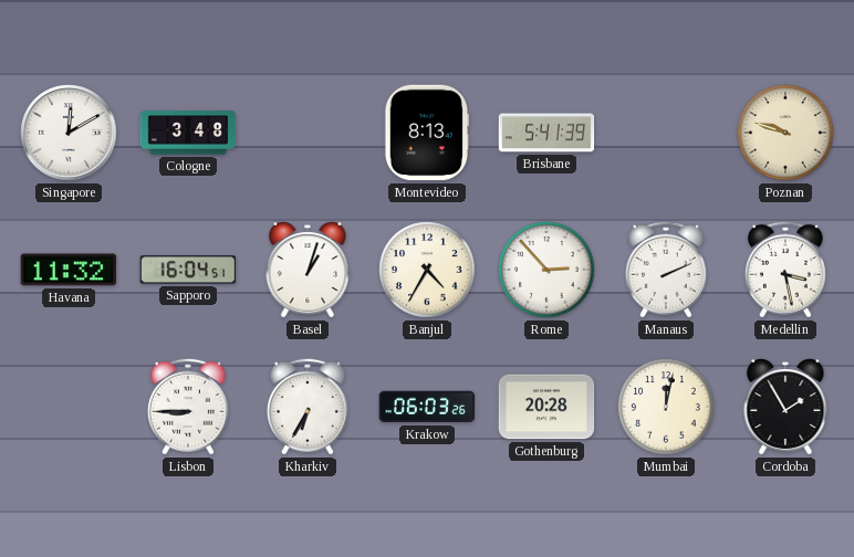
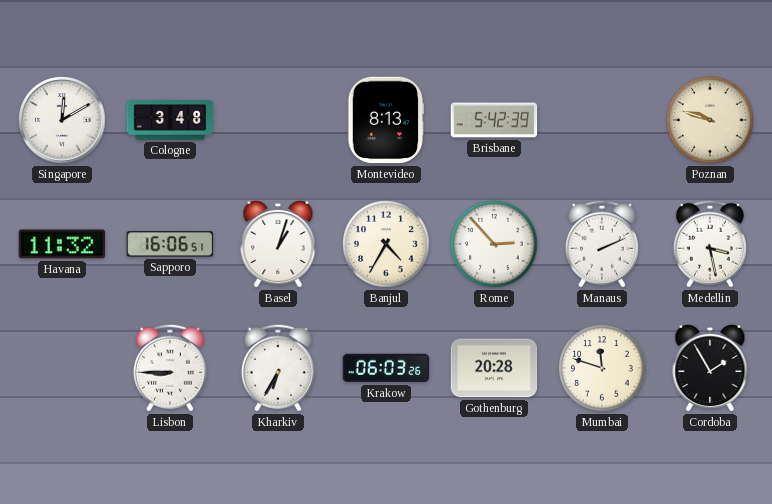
Brisbane: 5:41 -> 5:42
Sapporo: 16:04 -> 16:06
Mumbai: 12:02 -> 11:48
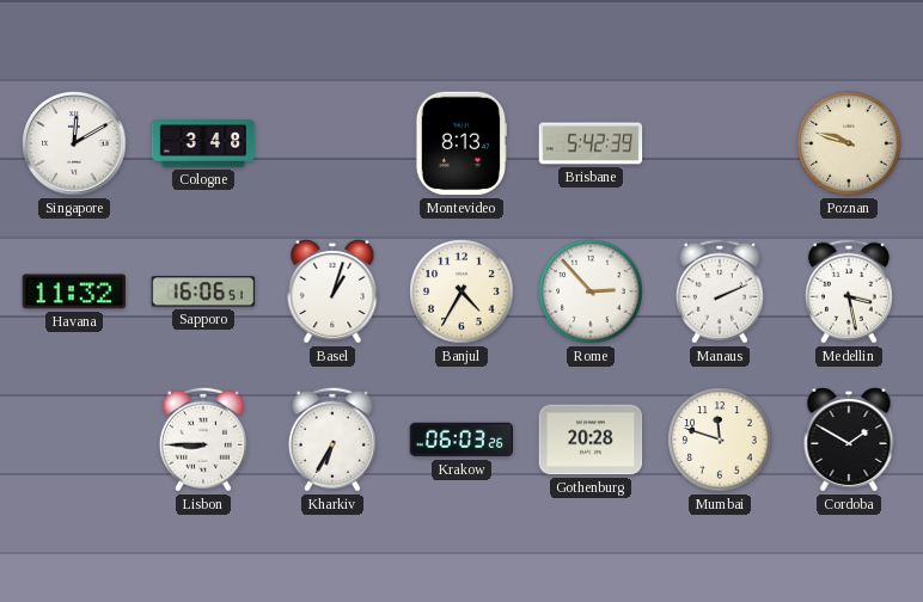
Cordoba: 1:55 -> 1:50
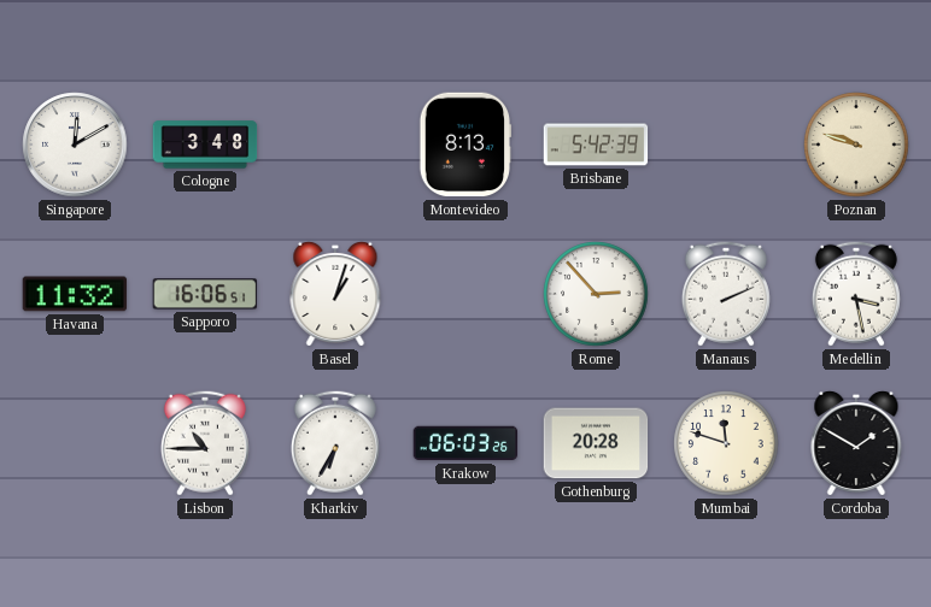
Banjul: 4:35 -> none
Lisbon: 8:45 -> 10:45
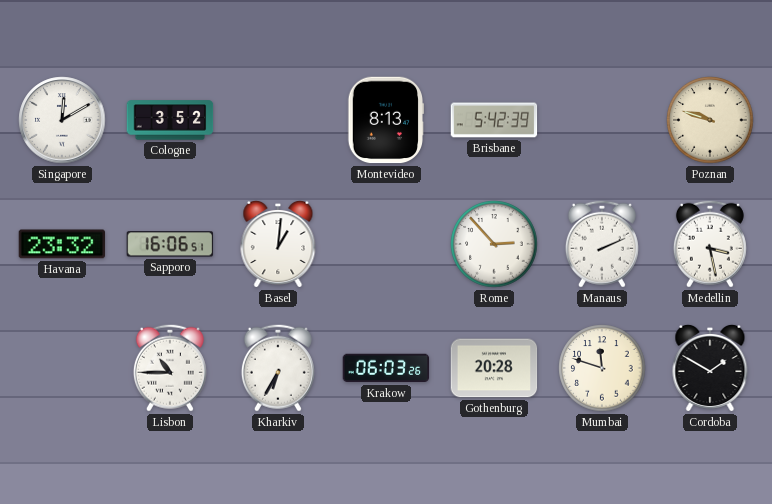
Cologne: 3:48 -> 3:52
Havana: 11:32 -> 23:32
Basel: 1:03 -> 1:01
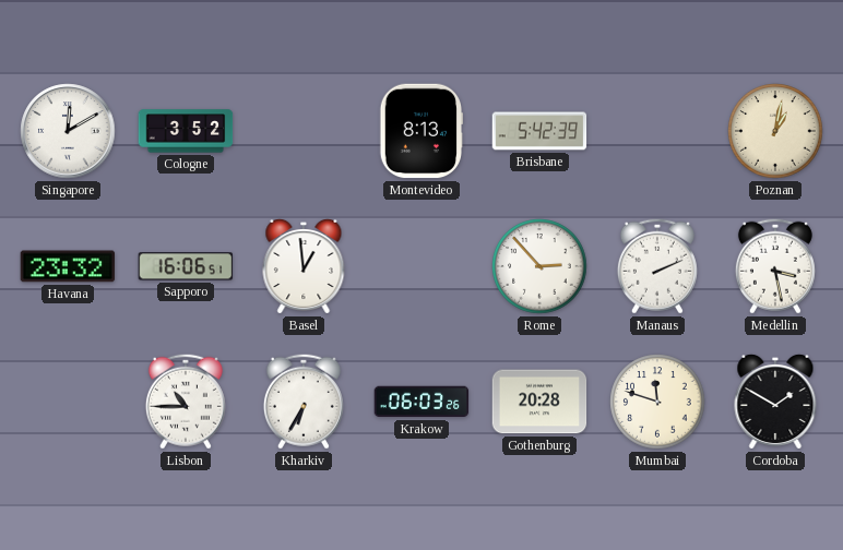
Poznan: 9:48 -> 1:02
Basel: 1:01 -> 12:59
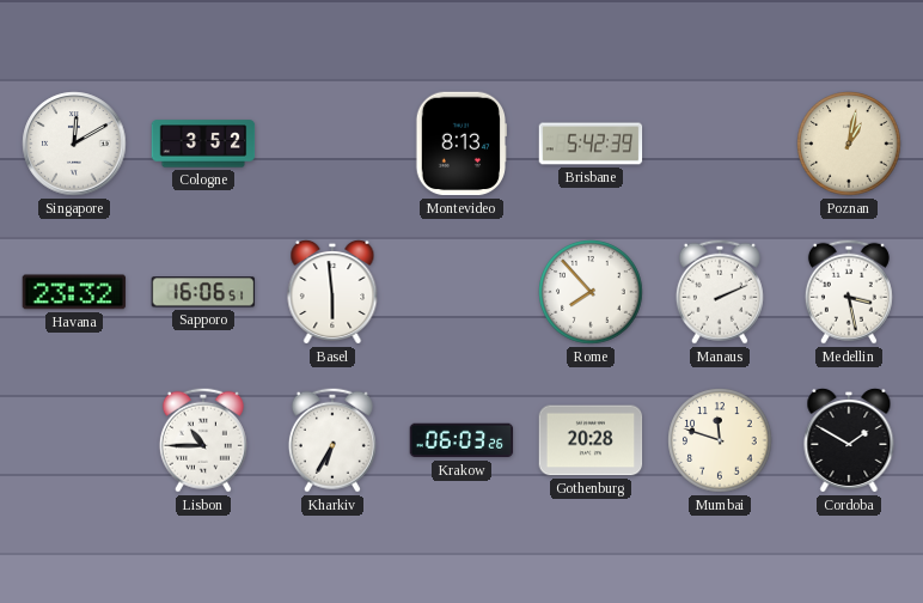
Basel: 12:59 -> 5:59
Rome: 2:53 -> 7:53
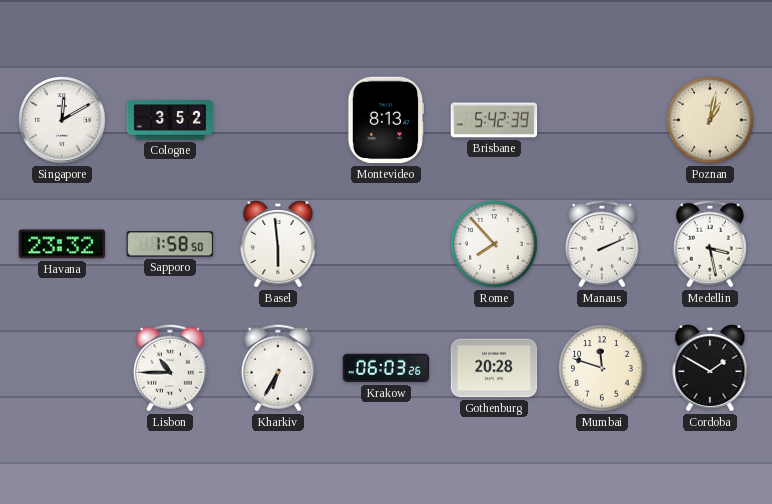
Sapporo: 16:06 -> 1:58
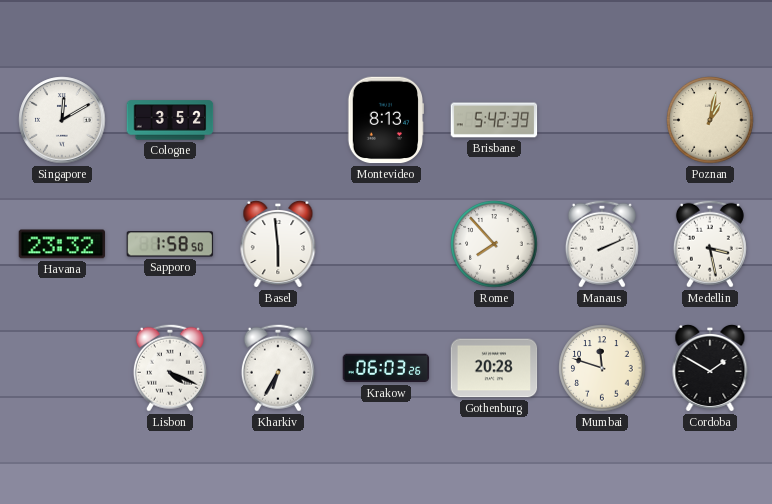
Lisbon: 10:45 -> 4:19
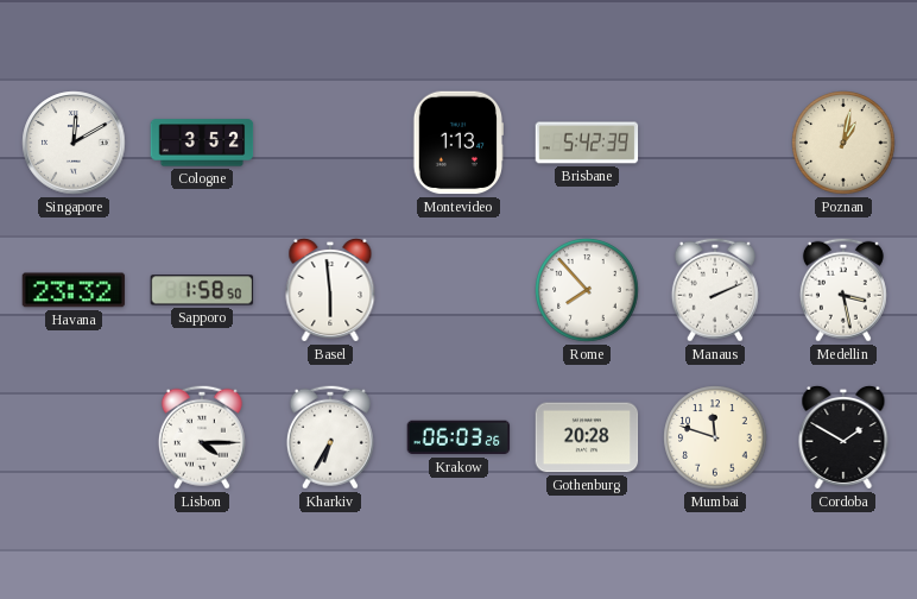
Montevideo: 8:13 -> 1:13
Lisbon: 4:19 -> 4:15
